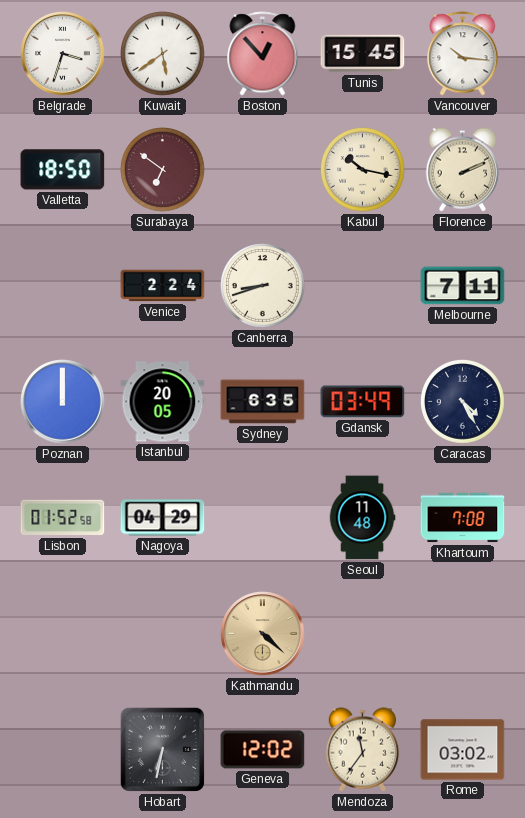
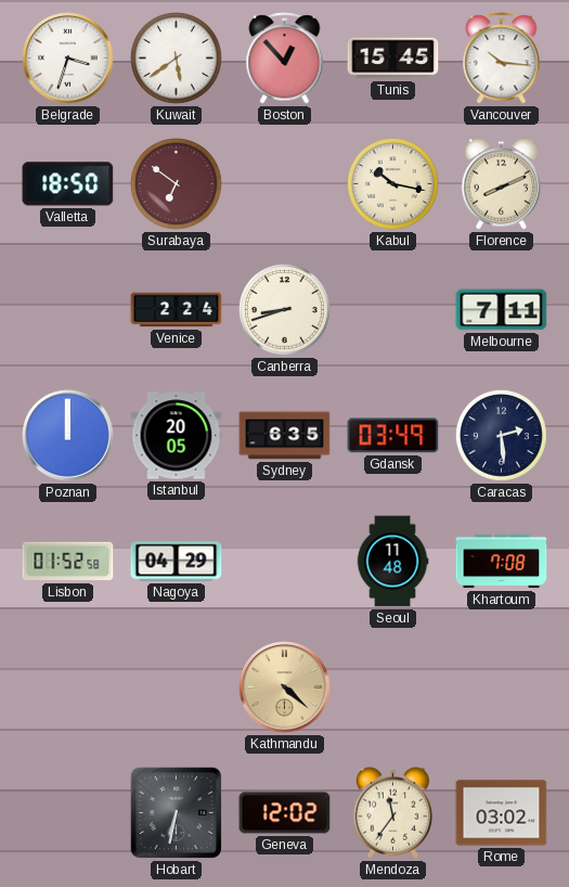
Florence: 2:11 -> 8:11
Caracas: 4:25 -> 2:29
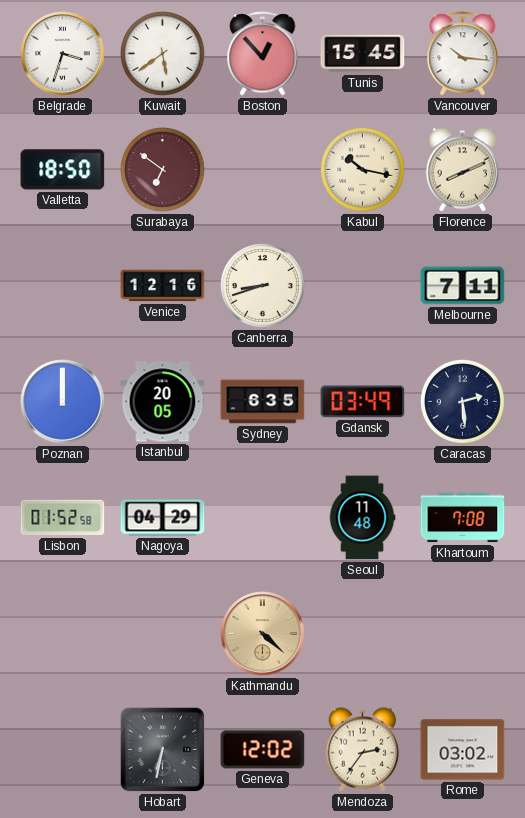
Venice: 2:24 -> 12:16
Mendoza: 11:36 -> 2:36
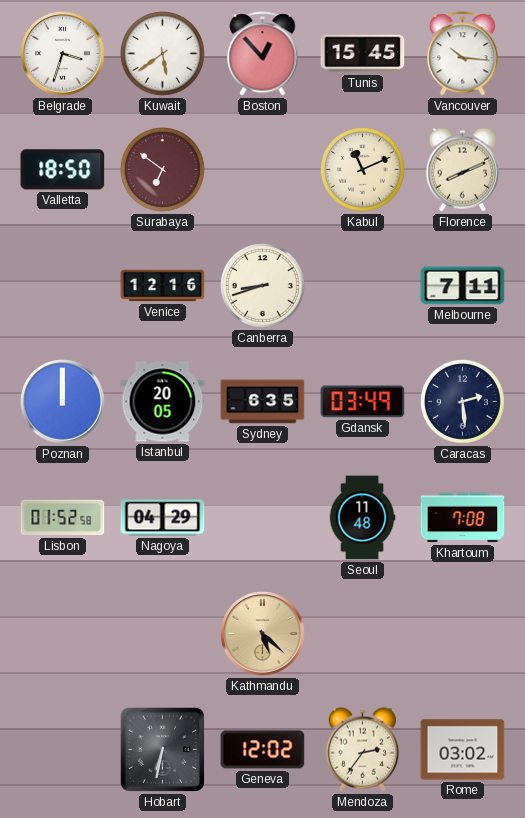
Kabul: 10:17 -> 11:11
Kathmandu: 4:22 -> 5:22
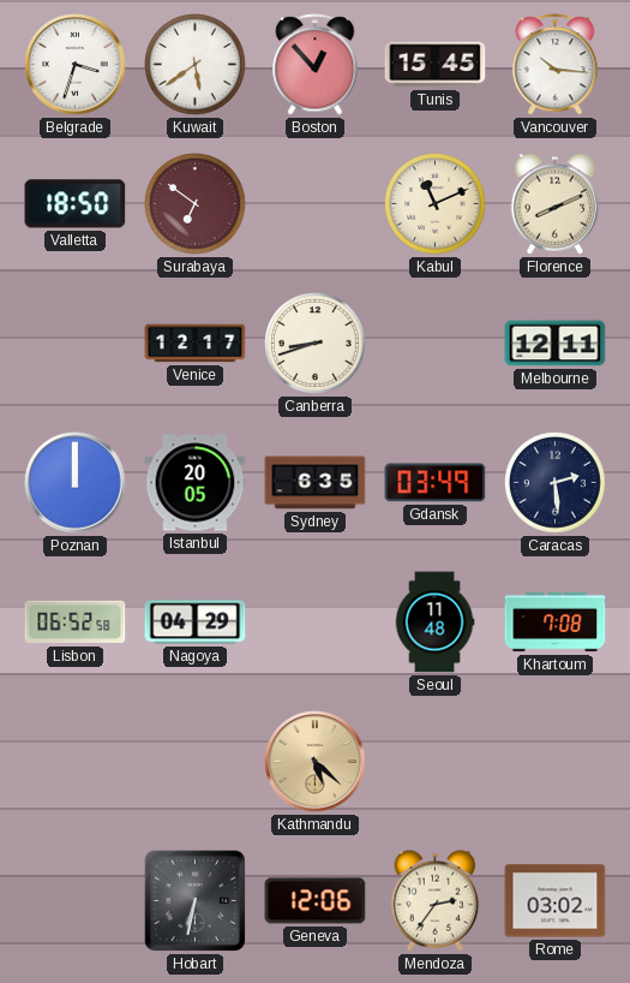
Venice: 12:16 -> 12:17
Melbourne: 7:11 -> 12:11
Lisbon: 01:52 -> 06:52
Geneva: 12:02 -> 12:06
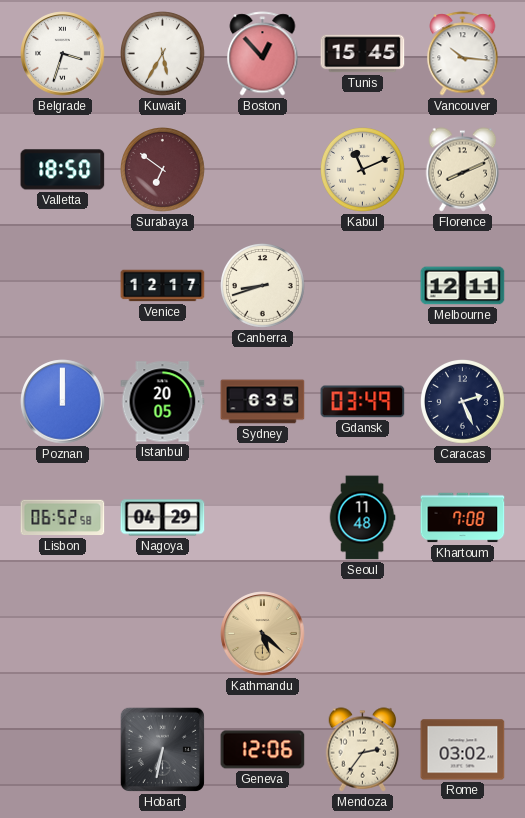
Kuwait: 5:39 -> 5:35
Caracas: 2:29 -> 2:26
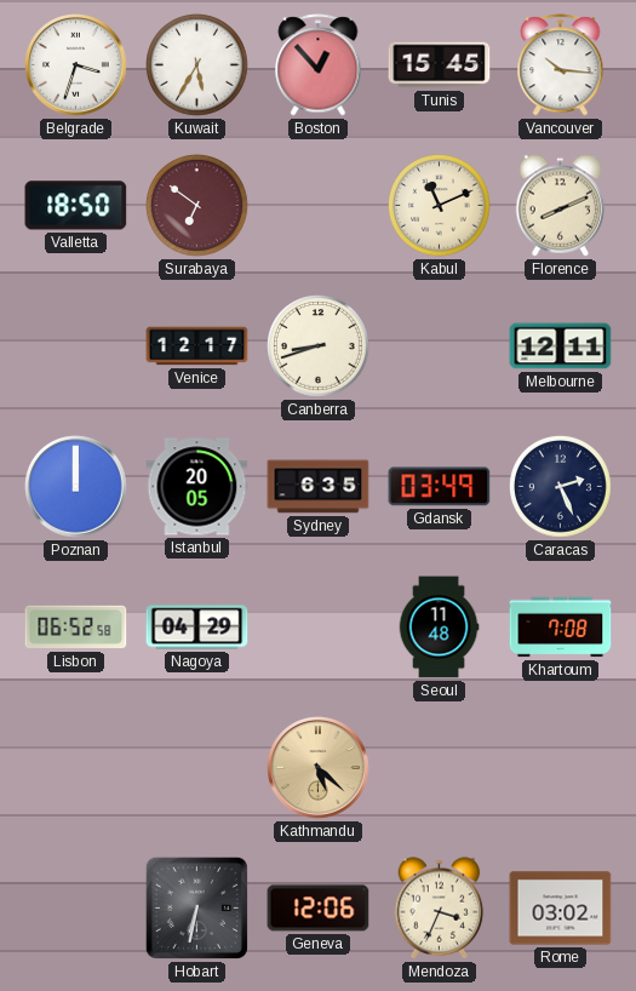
Mendoza: 2:36 -> 3:34
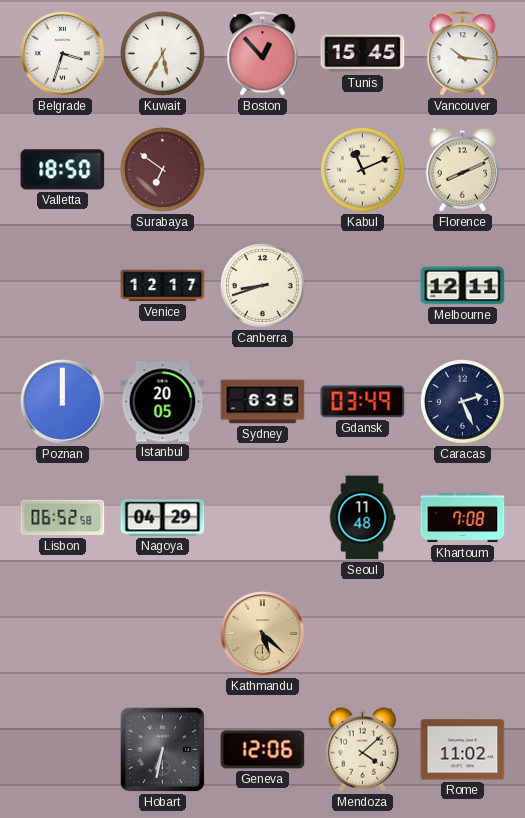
Mendoza: 3:34 -> 4:08
Rome: 03:02 -> 11:02
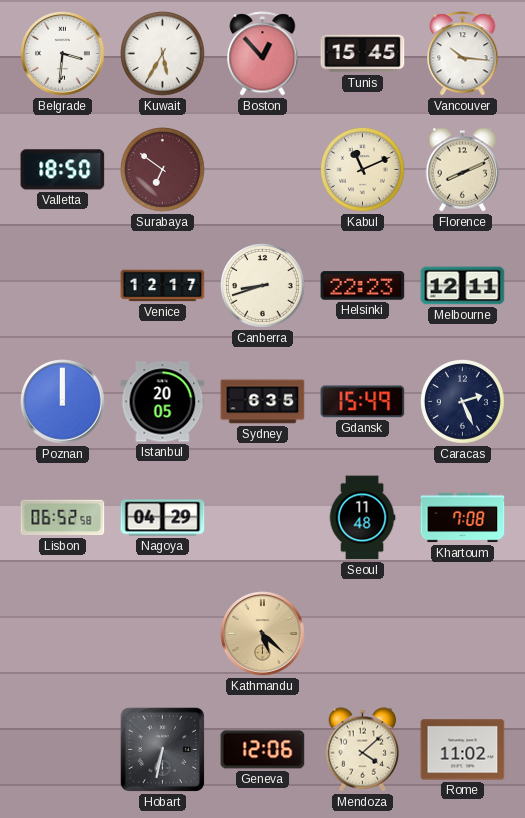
Belgrade: 3:33 -> 3:31
Helsinki: none -> 22:23
Gdansk: 03:49 -> 15:49
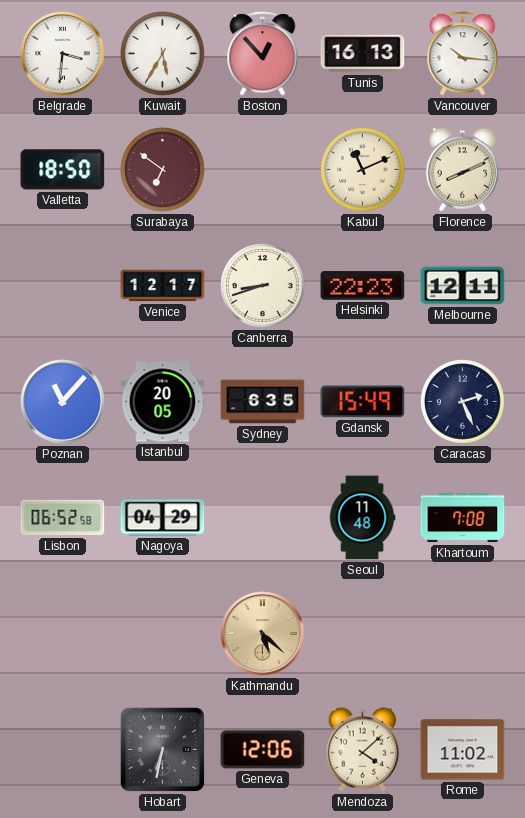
Tunis: 15:45 -> 16:13
Poznan: 12:00 -> 11:07
